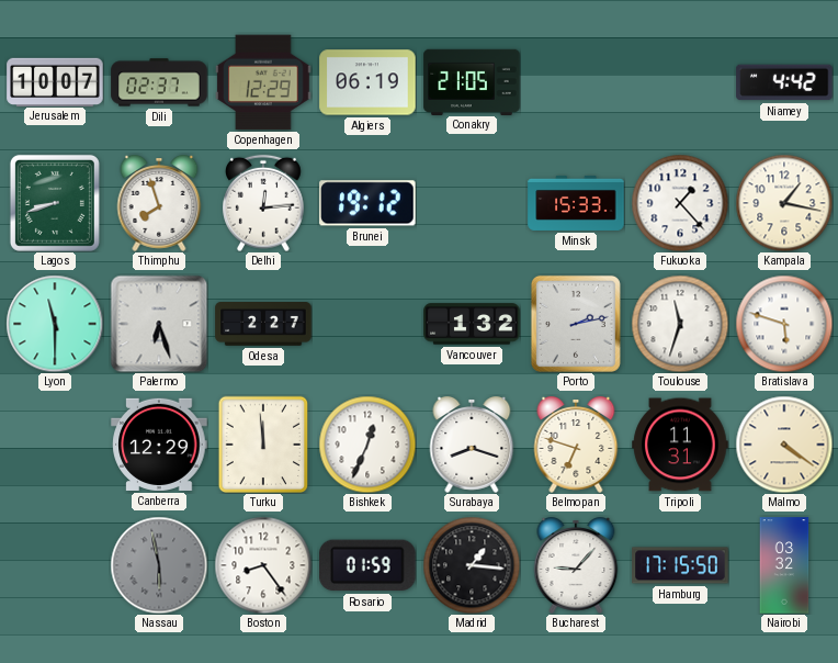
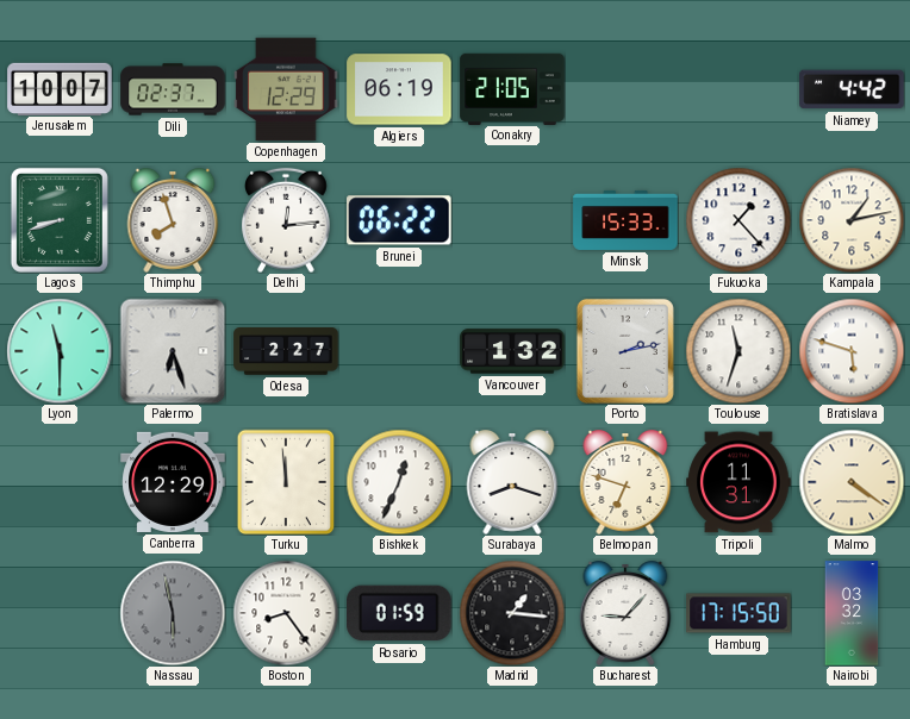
Brunei: 19:12 -> 06:22
Kampala: 1:17 -> 1:13
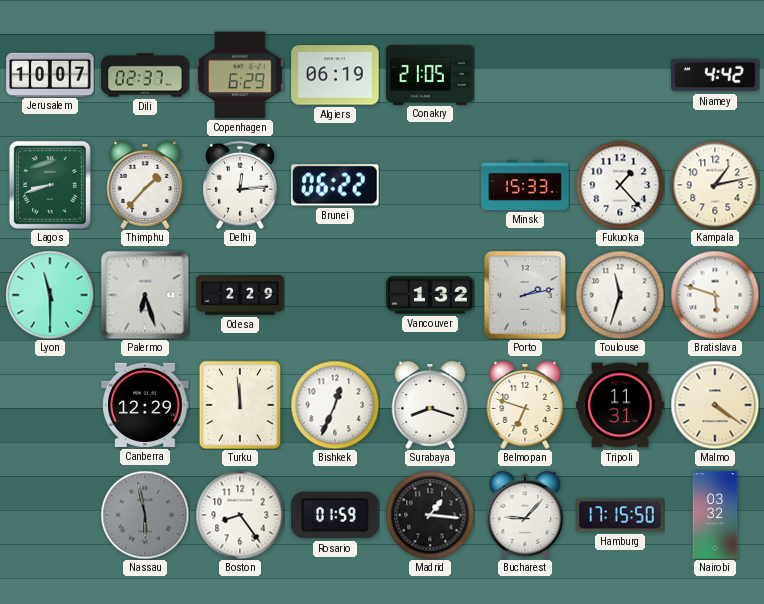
Copenhagen: 12:29 -> 6:29
Thimphu: 7:57 -> 1:37
Odesa: 2:27 -> 2:29
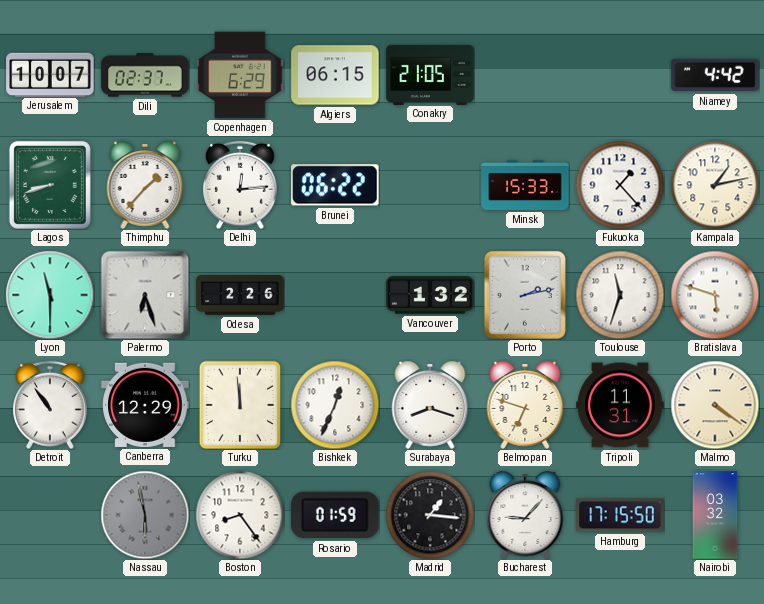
Algiers: 06:19 -> 06:15
Odesa: 2:29 -> 2:26
Detroit: none -> 10:54
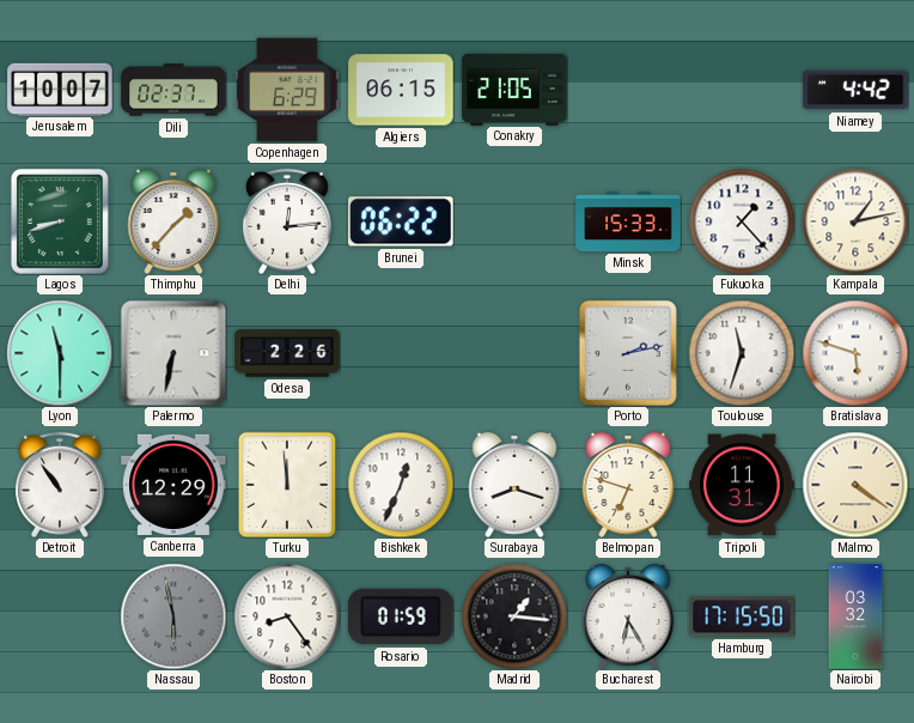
Palermo: 6:27 -> 6:32
Vancouver: 1:32 -> none
Bucharest: 9:07 -> 6:25
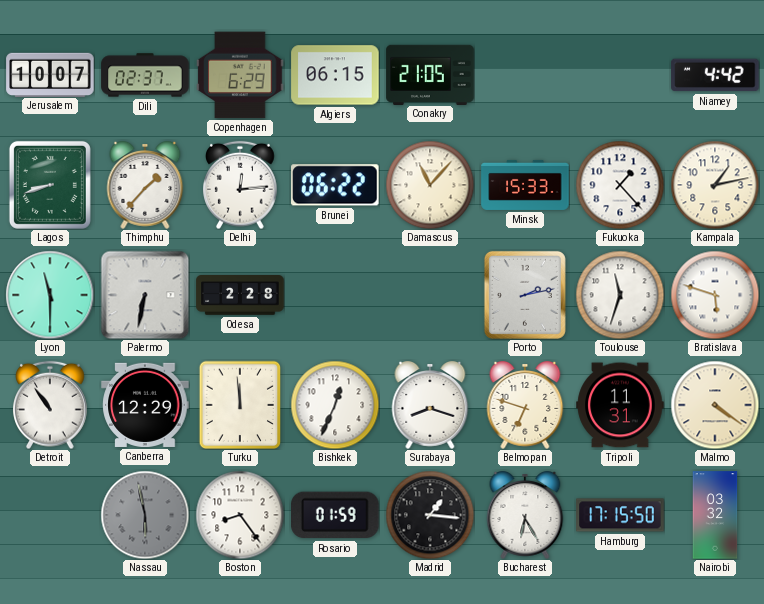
Damascus: none -> 11:07
Odesa: 2:26 -> 2:28
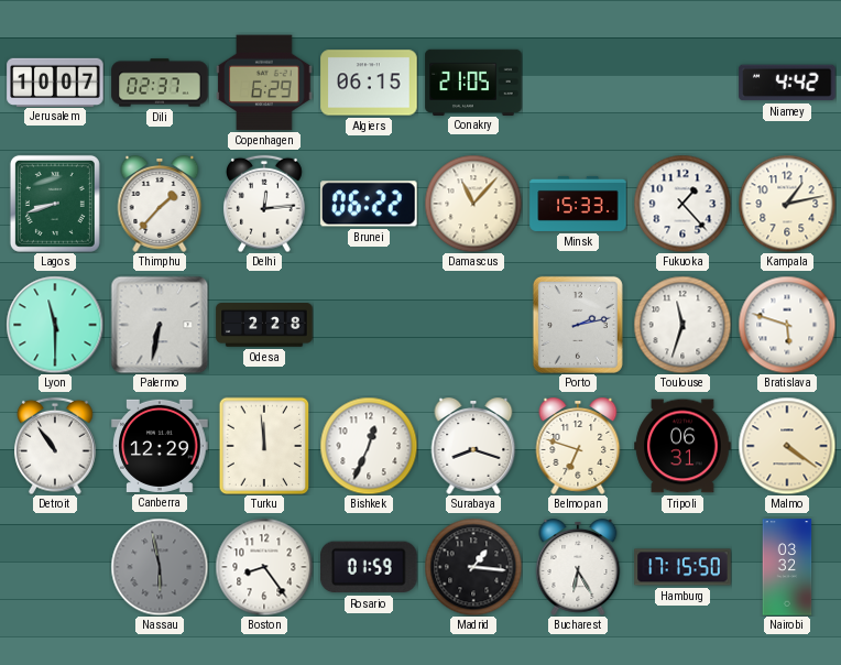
Tripoli: 11:31 -> 06:31
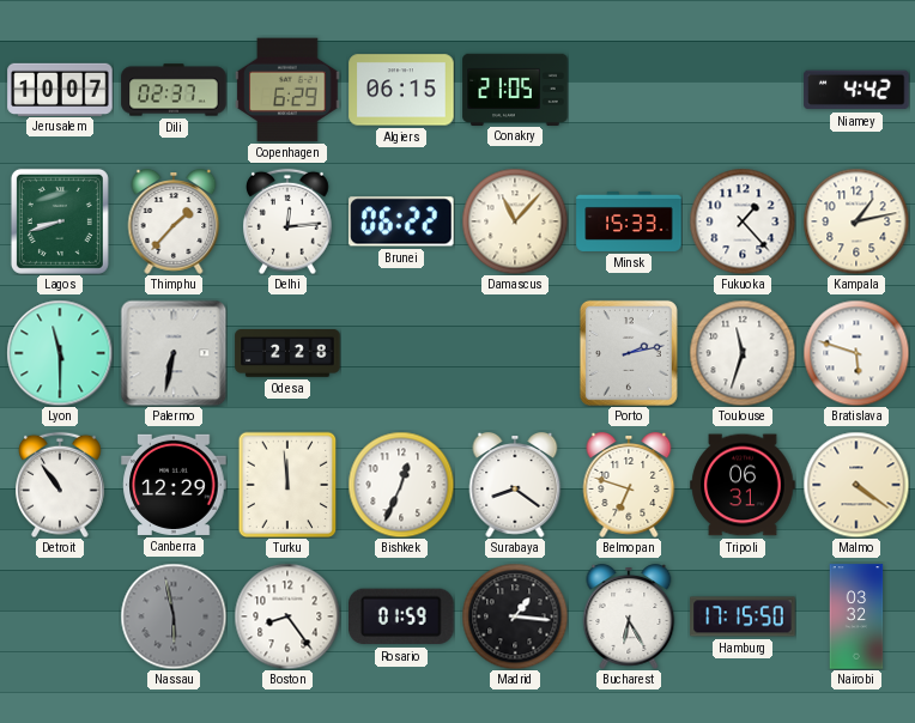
Surabaya: 8:18 -> 8:21
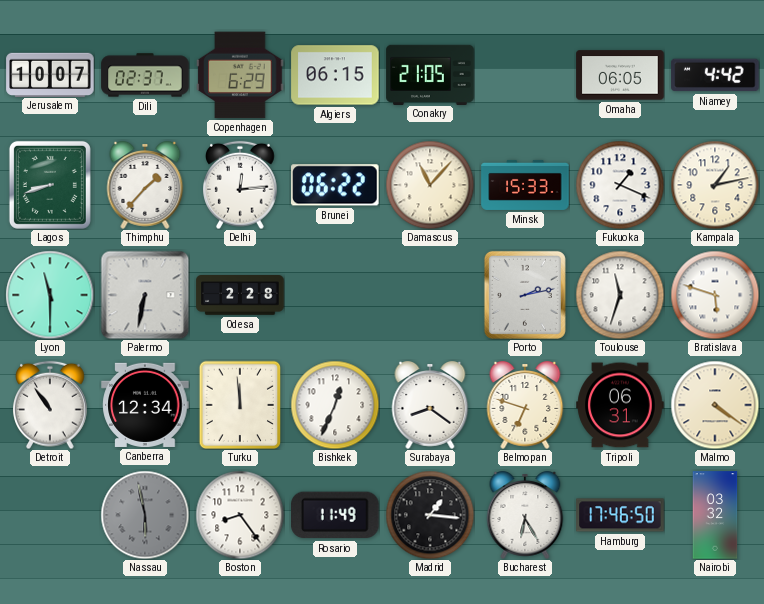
Omaha: none -> 06:05
Fukuoka: 1:23 -> 1:19
Canberra: 12:29 -> 12:34
Rosario: 01:59 -> 11:49
Hamburg: 17:15 -> 17:46
